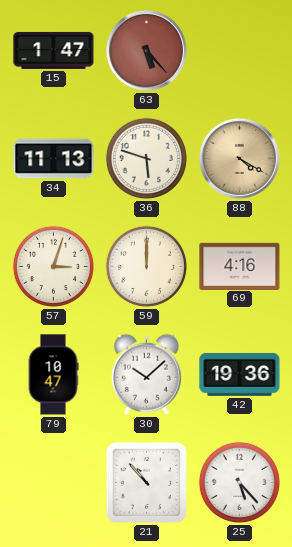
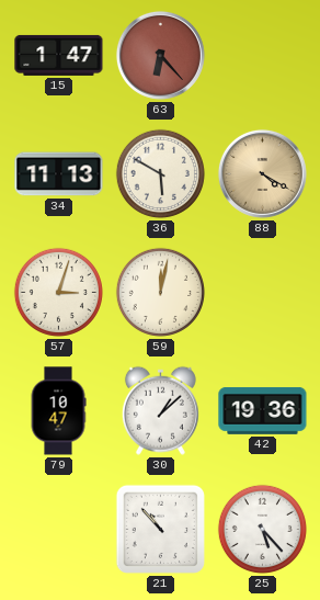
63: 5:23 -> 6:23
36: 5:48 -> 5:50
59: 12:00 -> 12:02
69: 4:16 -> none
30: 10:08 -> 1:08
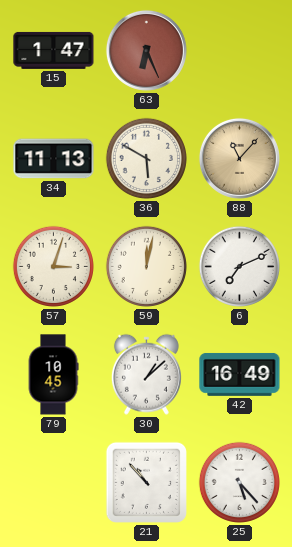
63: 6:23 -> 6:26
88: 4:20 -> 11:07
6: none -> 7:11
79: 10:47 -> 10:45
42: 19:36 -> 16:49
